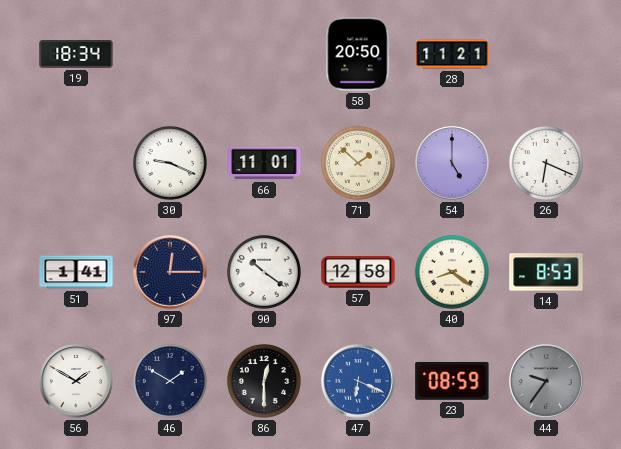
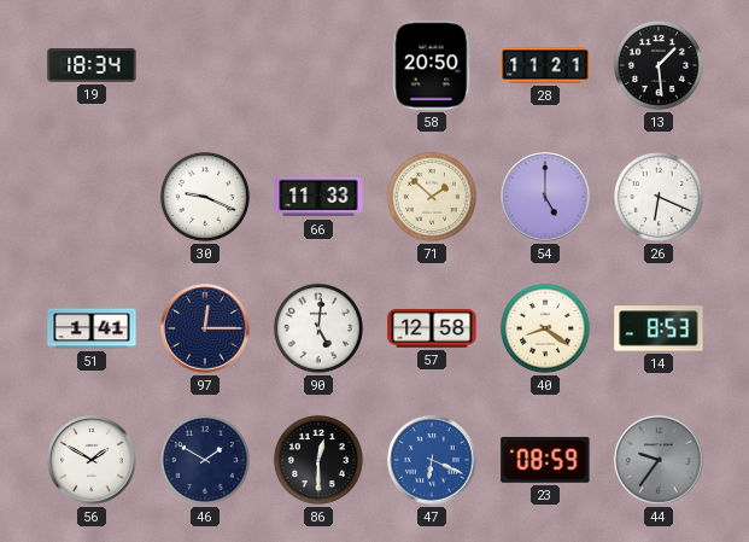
13: none -> 1:29
66: 11:01 -> 11:33
90: 10:21 -> 5:01
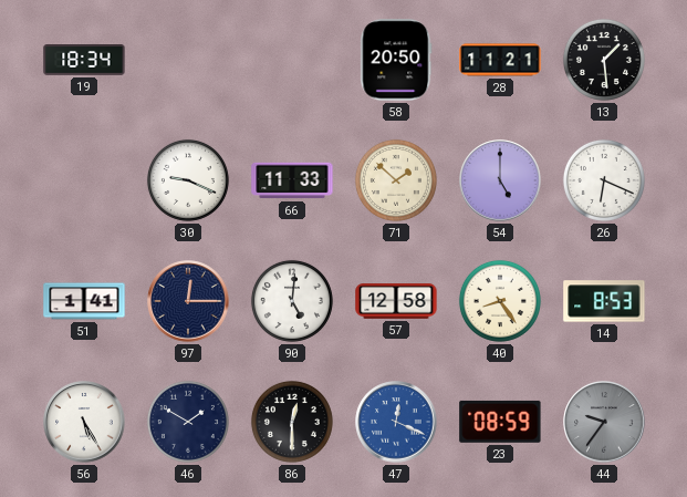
40: 8:21 -> 8:24
56: 1:50 -> 5:25
47: 6:19 -> 12:19
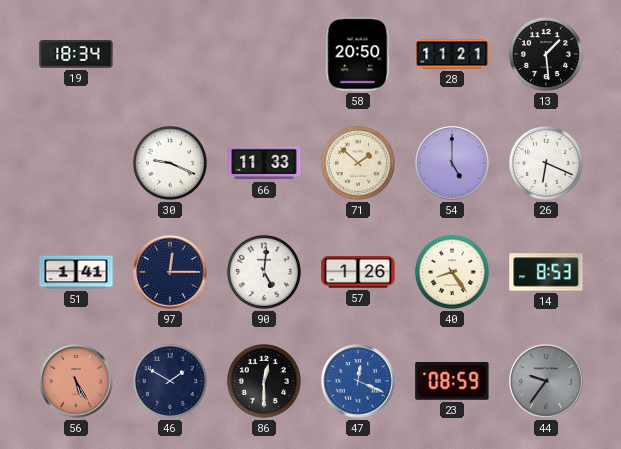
57: 12:58 -> 1:26
56 dial: white -> salmon
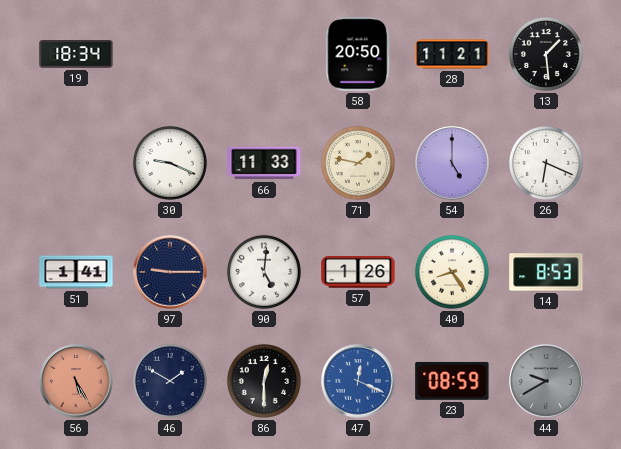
71: 1:52 -> 1:47
97: 12:15 -> 9:15
44: 9:36 -> 9:40
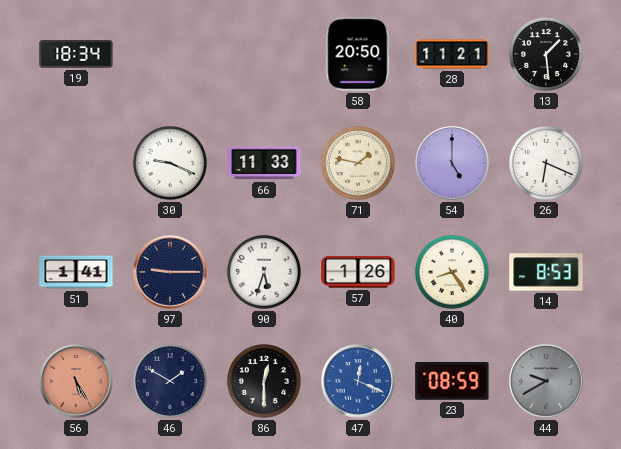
90: 5:01 -> 5:33
